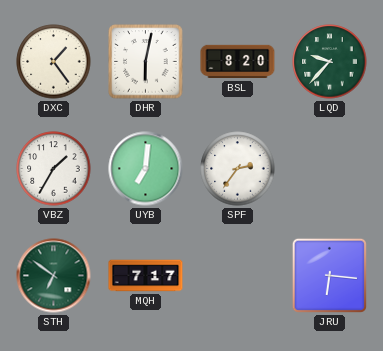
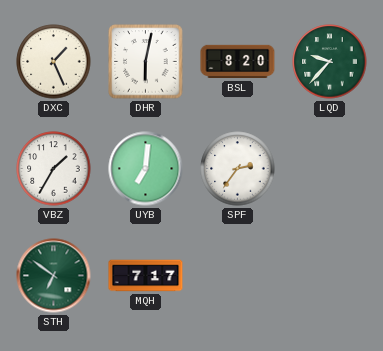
DXC: 1:24 -> 1:26
JRU: 6:16 -> none
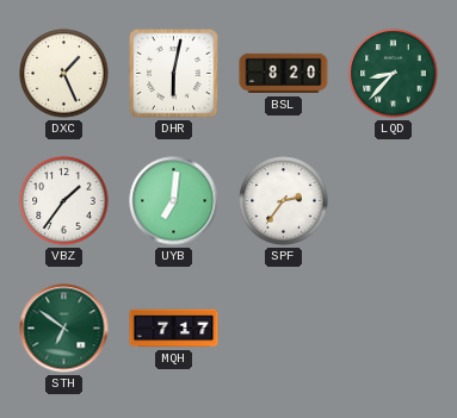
LQD: 9:37 -> 8:37
VBZ: 1:35 -> 1:36
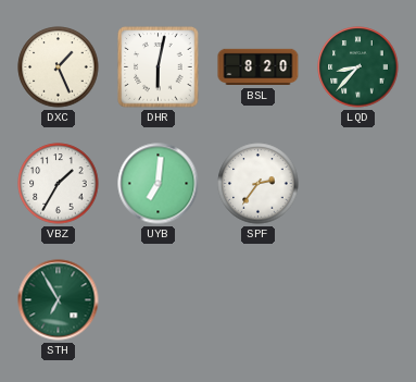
VBZ: 1:36 -> 1:35
STH: 6:51 -> 6:55
MQH: 7:17 -> none
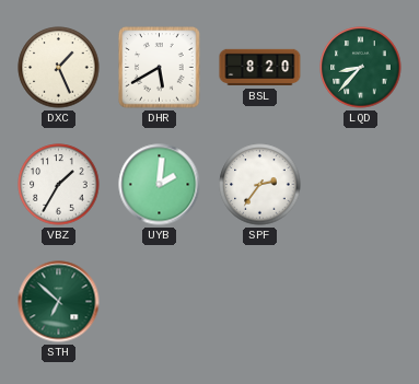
DHR: 6:02 -> 5:40
UYB: 7:01 -> 2:01
STH: 6:55 -> 6:52
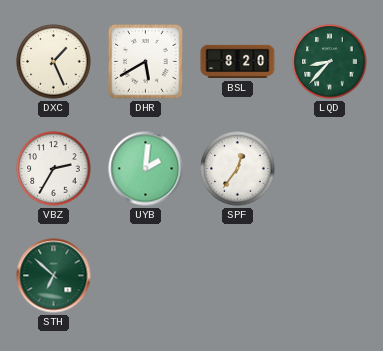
VBZ: 1:35 -> 2:35
SPF: 2:36 -> 12:36
